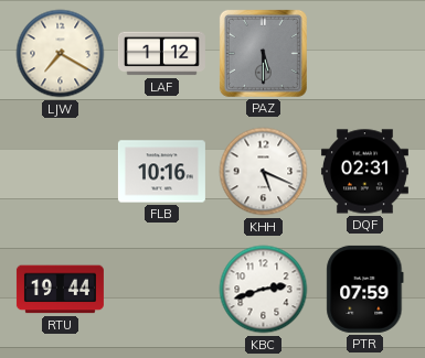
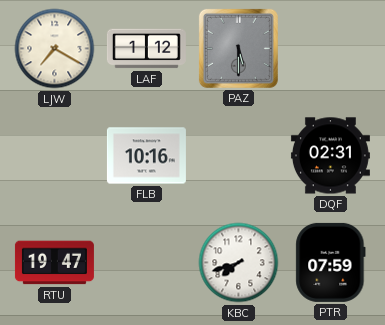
KHH: 5:19 -> none
RTU: 19:44 -> 19:47
KBC: 2:42 -> 7:42
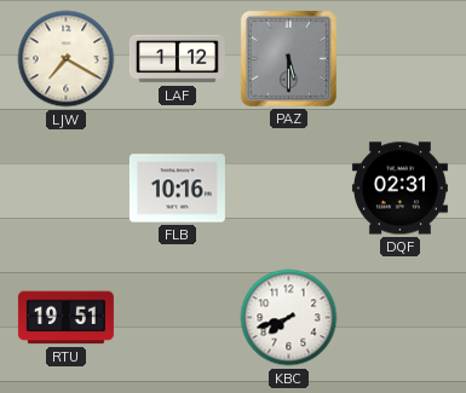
RTU: 19:47 -> 19:51
PTR: 07:59 -> none
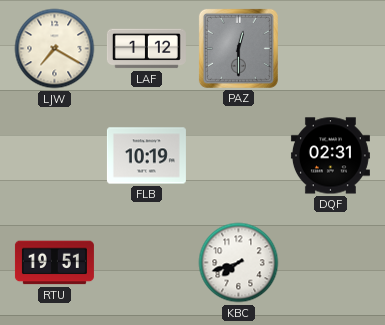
PAZ: 5:30 -> 12:30
FLB: 10:16 -> 10:19
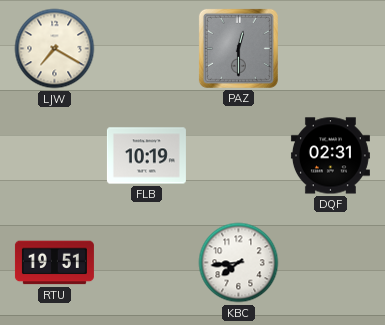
LAF: 1:12 -> none
KBC: 7:42 -> 7:44
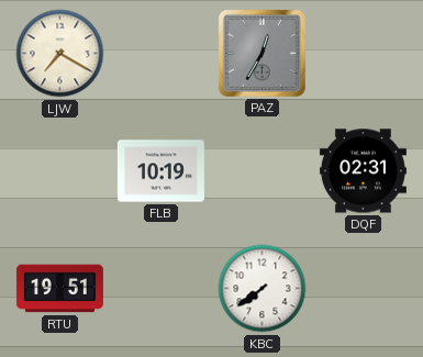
PAZ: 12:30 -> 12:35
KBC: 7:44 -> 7:39
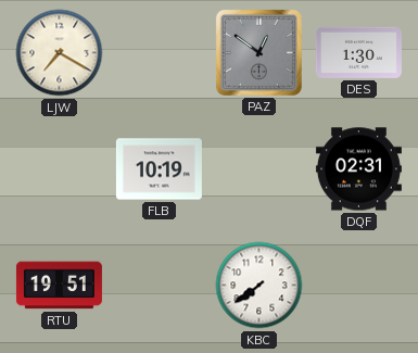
PAZ: 12:35 -> 12:51
DES: none -> 1:30
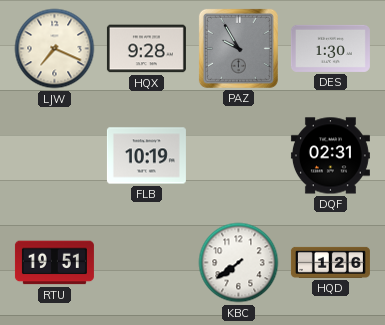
LJW: 7:20 -> 7:19
HQX: none -> 9:28
PAZ: 12:51 -> 9:55
HQD: none -> 1:26
